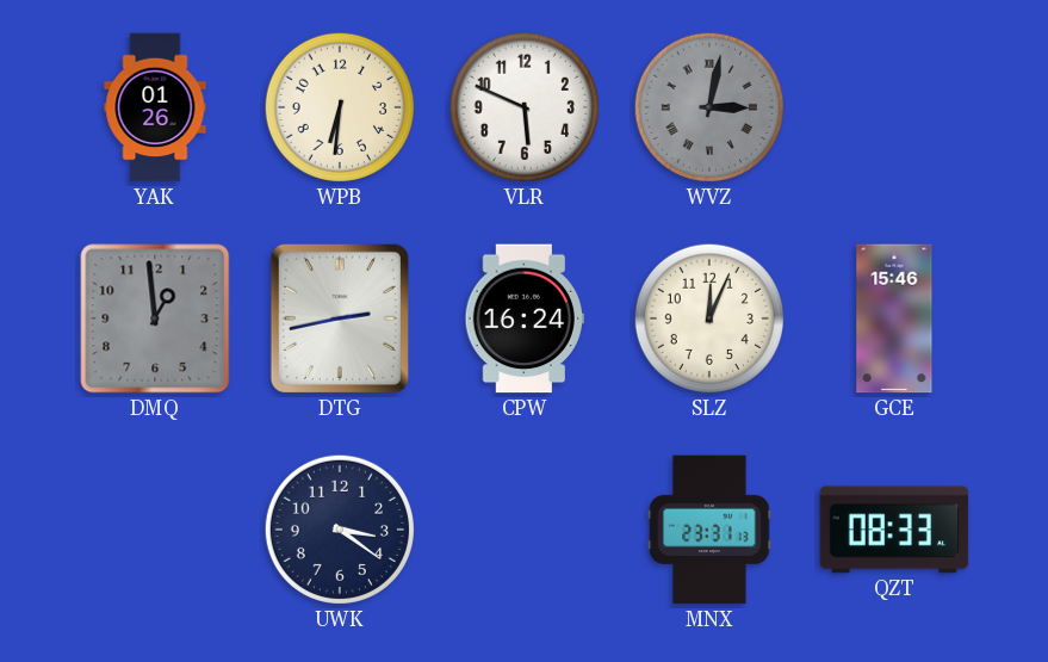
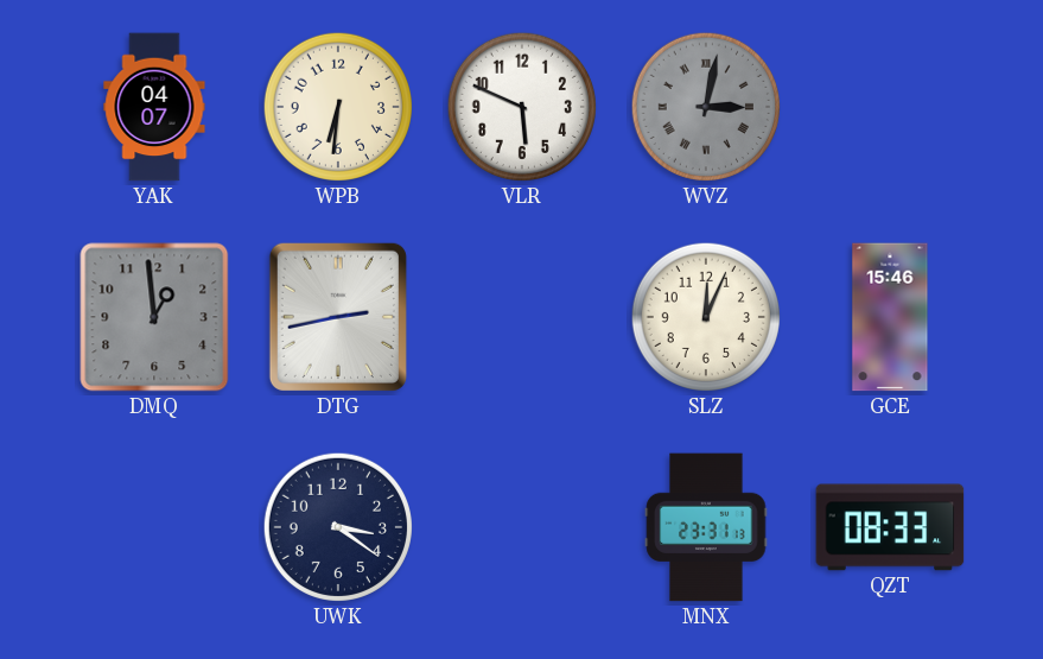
YAK: 01:26 -> 04:07
CPW: 16:24 -> none
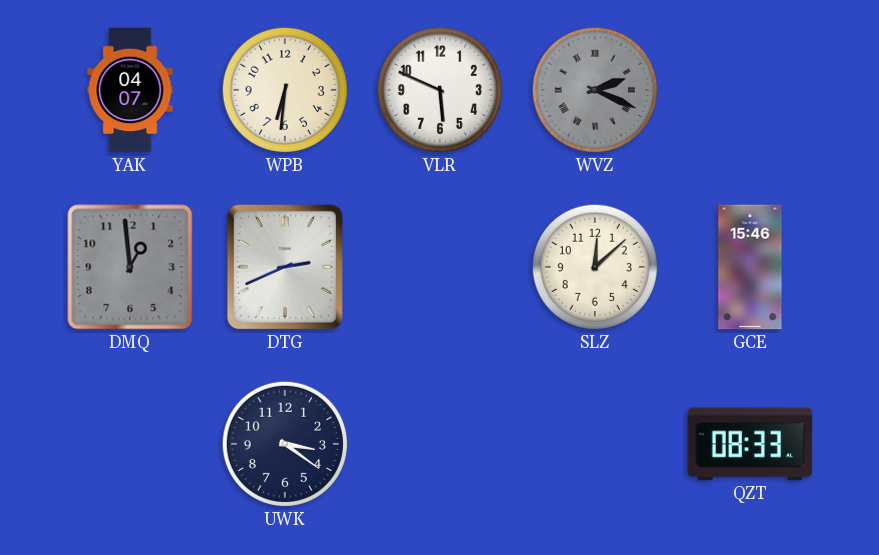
WVZ: 3:02 -> 2:19
DTG: 2:43 -> 2:41
SLZ: 12:04 -> 12:08
MNX: 23:31 -> none
